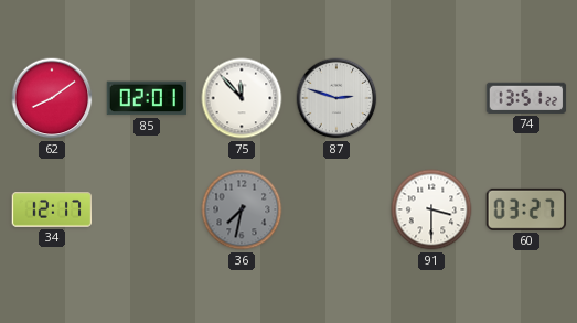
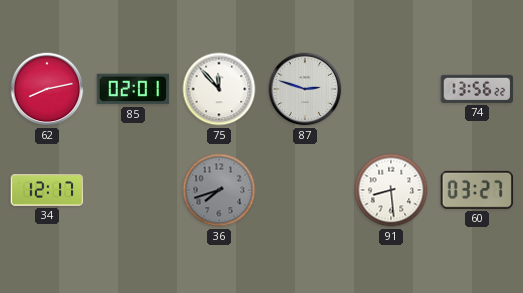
62: 8:09 -> 8:13
74: 13:51 -> 13:56
36: 7:32 -> 7:42
91: 3:30 -> 8:29
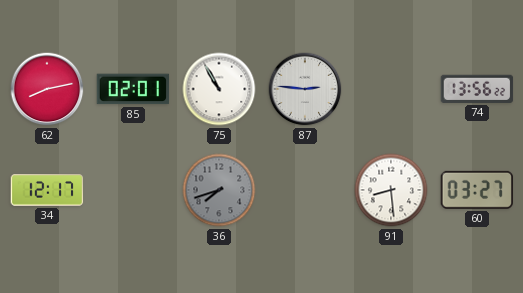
75: 11:53 -> 10:55
87: 2:48 -> 2:46
